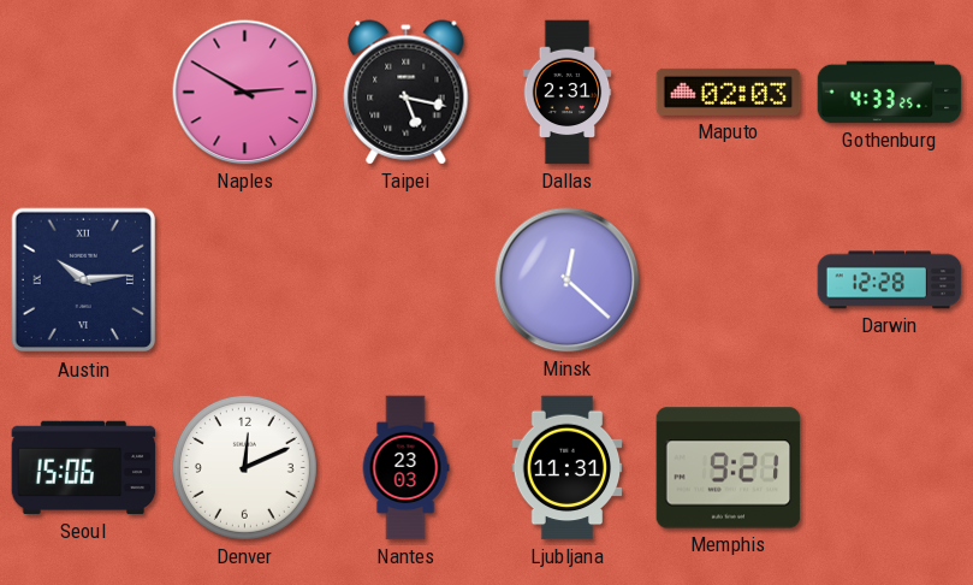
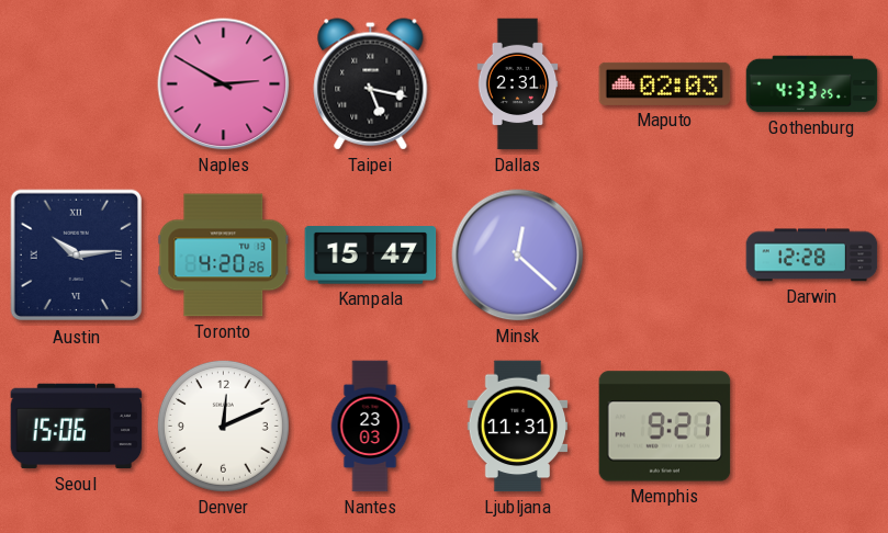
Toronto: none -> 4:20
Kampala: none -> 15:47
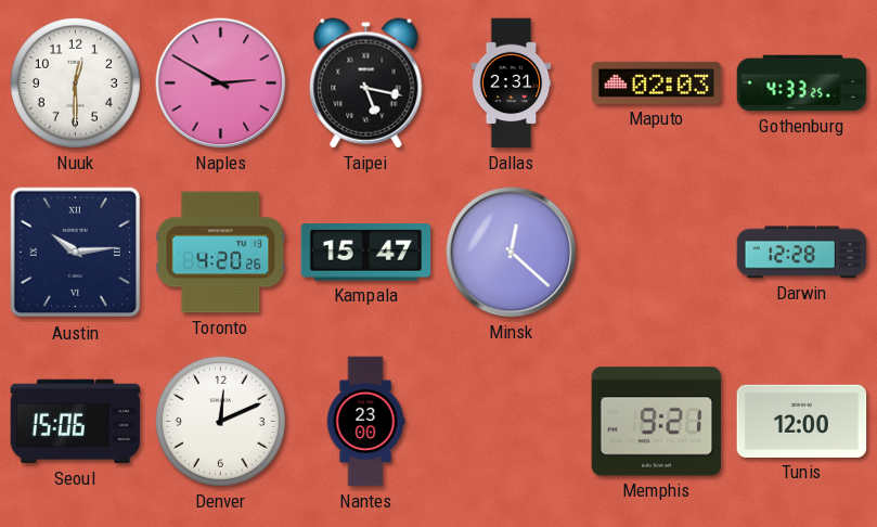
Nuuk: none -> 12:30
Nantes: 23:03 -> 23:00
Ljubljana: 11:31 -> none
Tunis: none -> 12:00
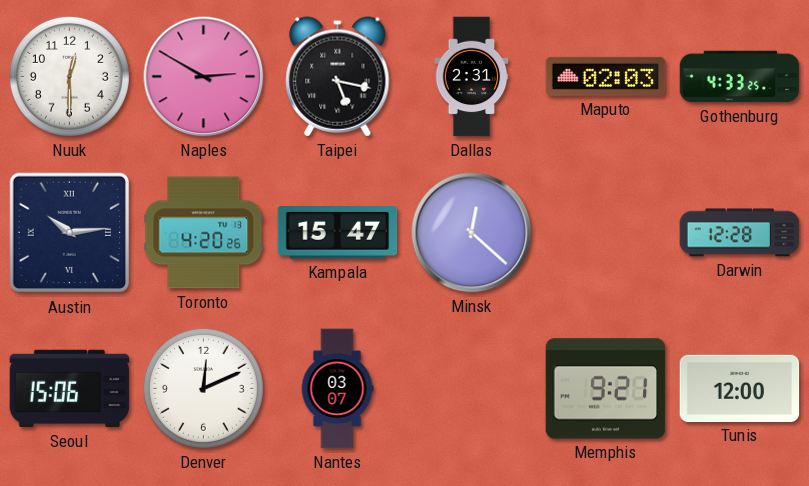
Nantes: 23:00 -> 03:07
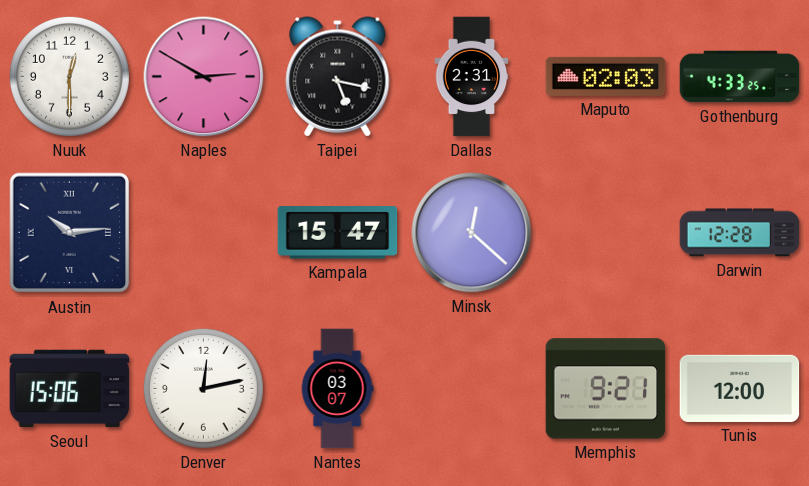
Toronto: 4:20 -> none
Denver: 12:11 -> 12:13
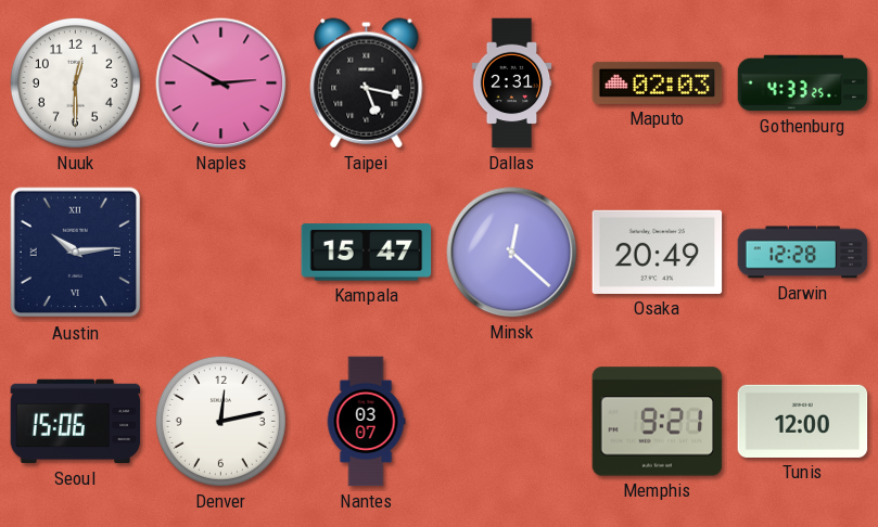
Osaka: none -> 20:49
